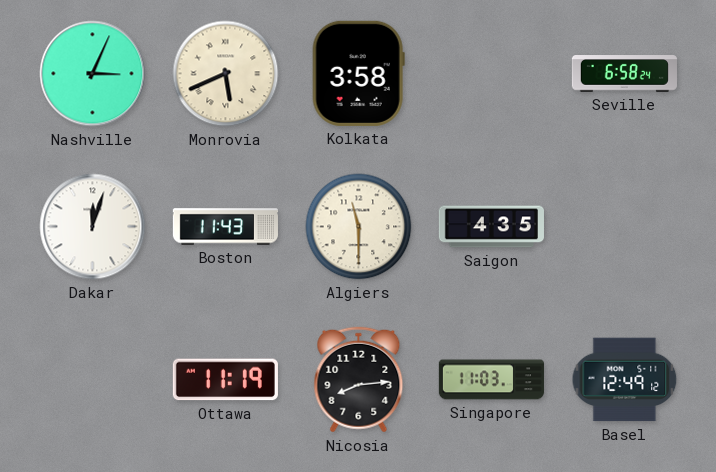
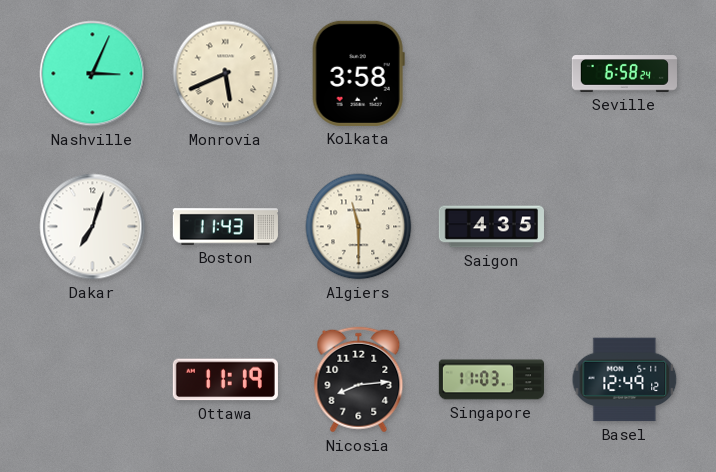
Dakar: 12:03 -> 7:03
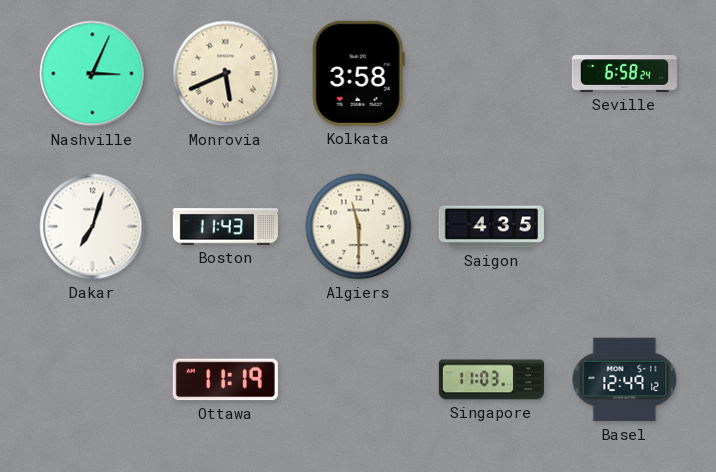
Nicosia: 8:14 -> none
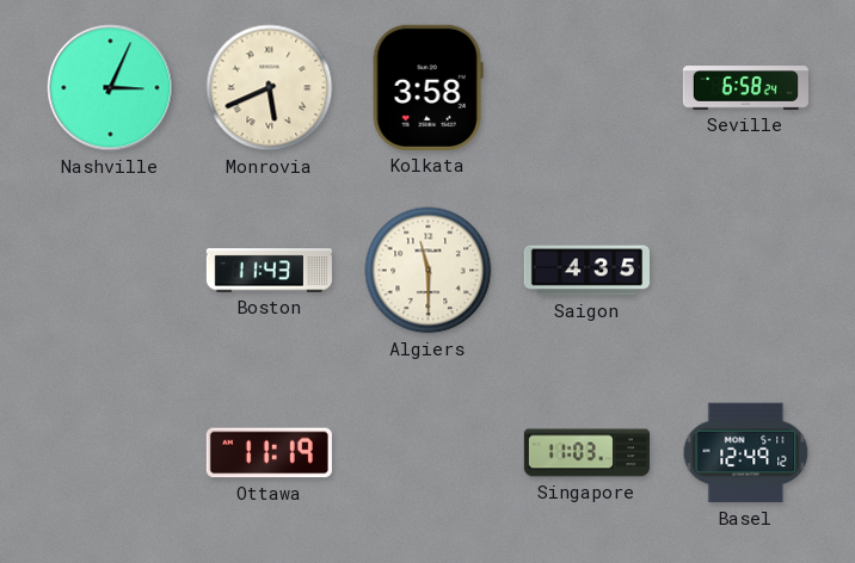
Dakar: 7:03 -> none
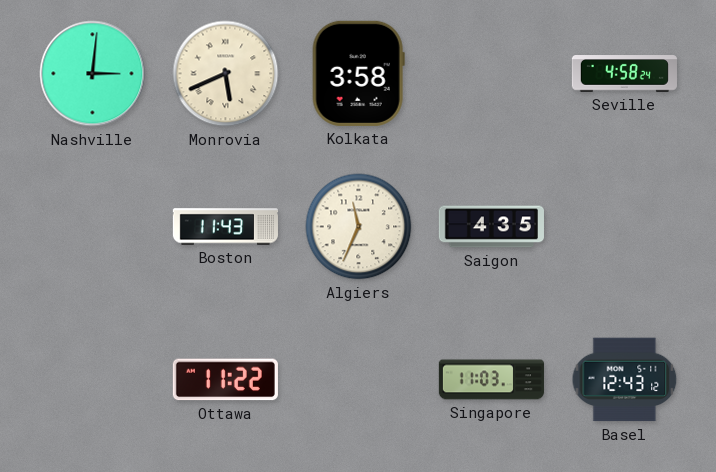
Nashville: 3:04 -> 3:01
Seville: 6:58 -> 4:58
Algiers: 11:30 -> 11:34
Ottawa: 11:19 -> 11:22
Basel: 12:49 -> 12:43
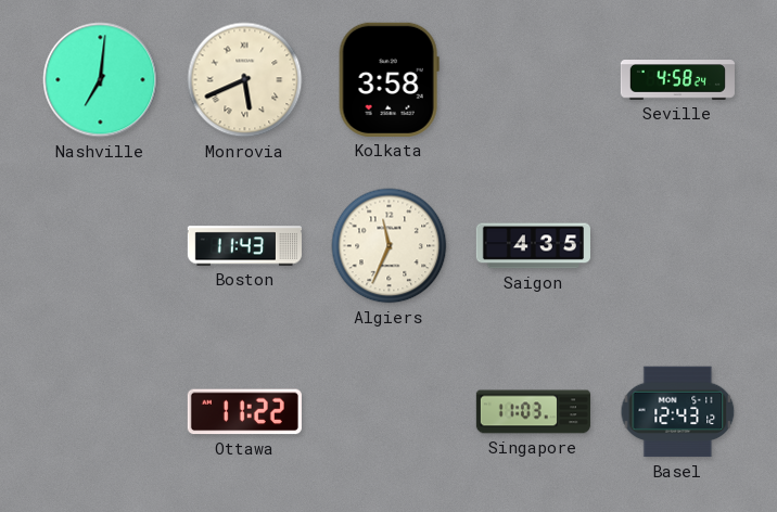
Nashville: 3:01 -> 7:01
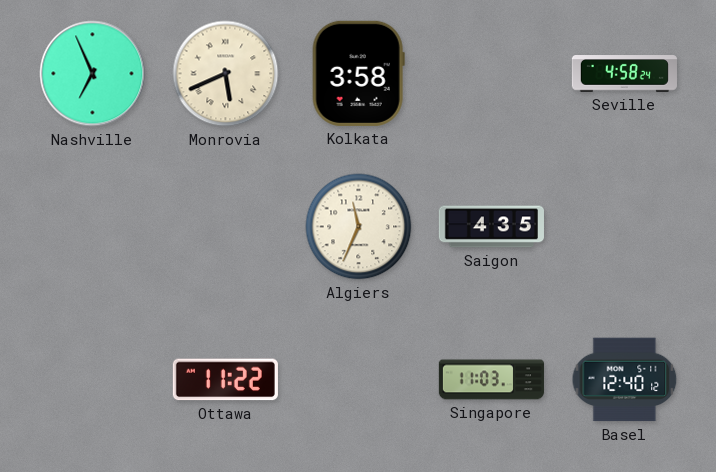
Nashville: 7:01 -> 6:56
Boston: 11:43 -> none
Basel: 12:43 -> 12:40
